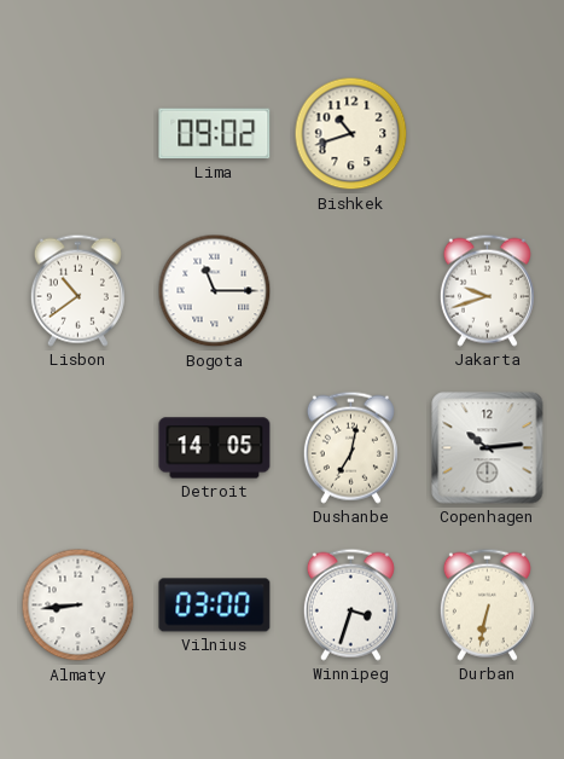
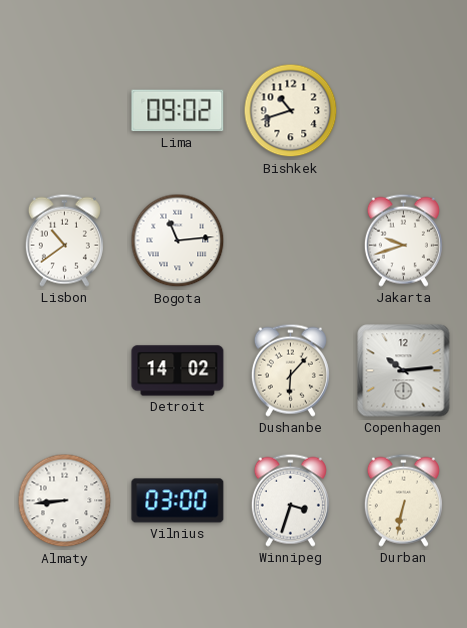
Bogota: 11:15 -> 11:14
Detroit: 14:05 -> 14:02
Dushanbe: 7:02 -> 6:07
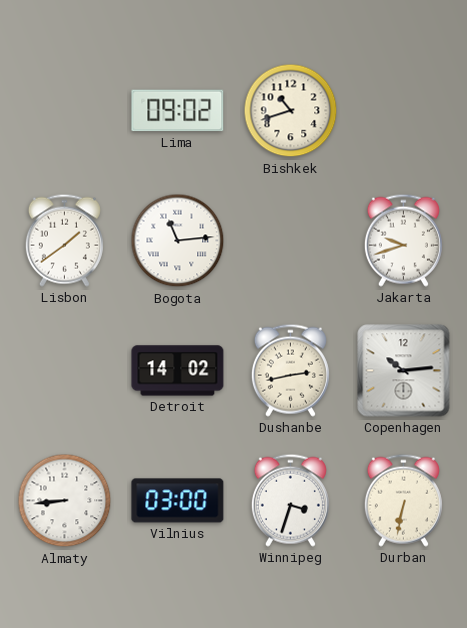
Lisbon: 10:39 -> 1:39
Dushanbe: 6:07 -> 2:43
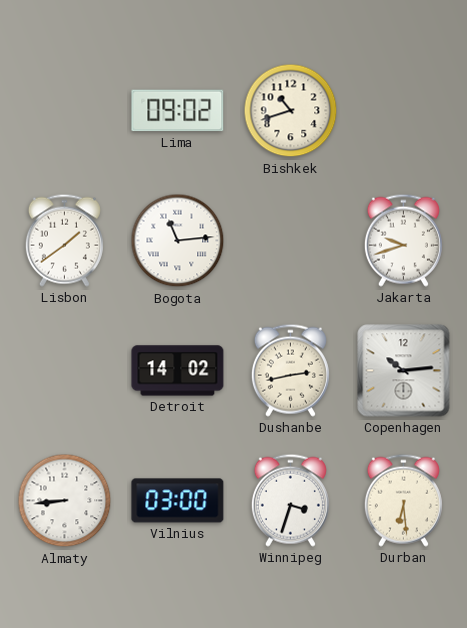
Durban: 6:32 -> 6:29
